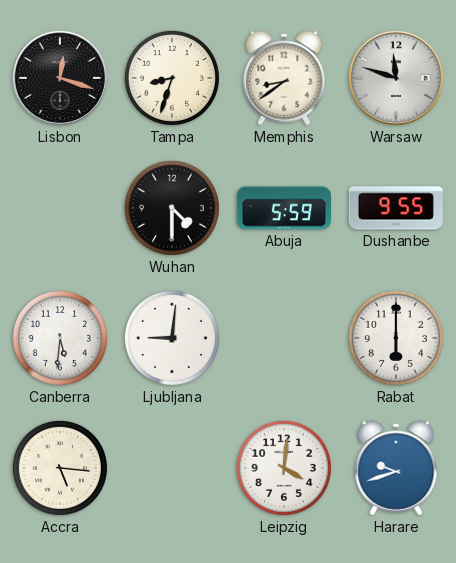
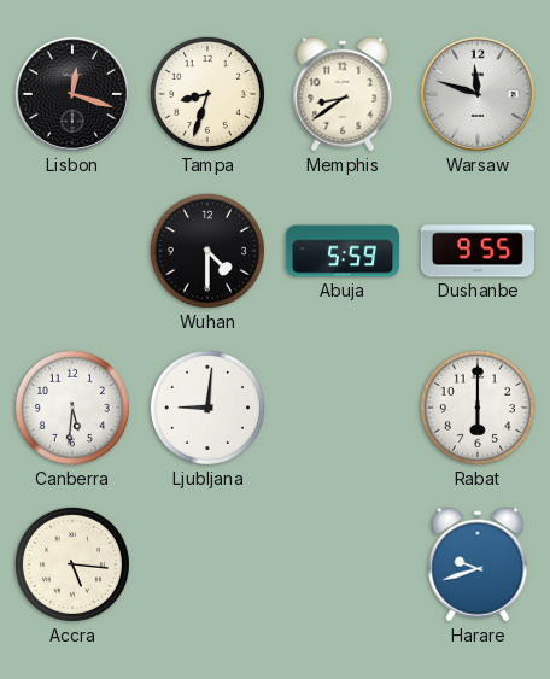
Leipzig: 4:01 -> none
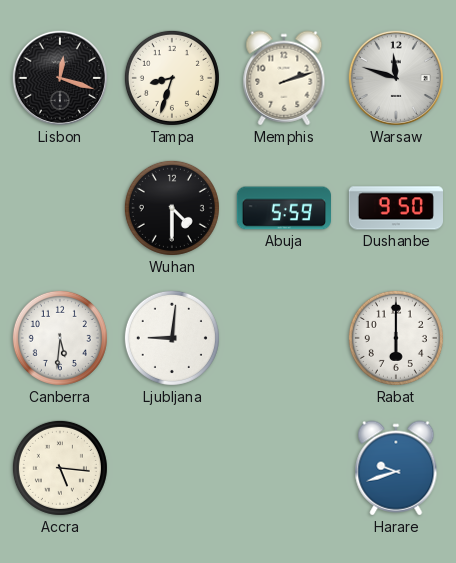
Memphis: 8:39 -> 2:12
Dushanbe: 9:55 -> 9:50
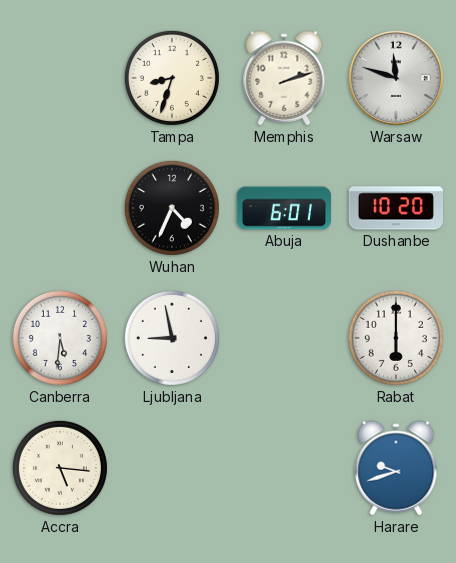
Lisbon: 12:18 -> none
Wuhan: 4:30 -> 4:34
Abuja: 5:59 -> 6:01
Dushanbe: 9:50 -> 10:20
Ljubljana: 9:01 -> 8:58
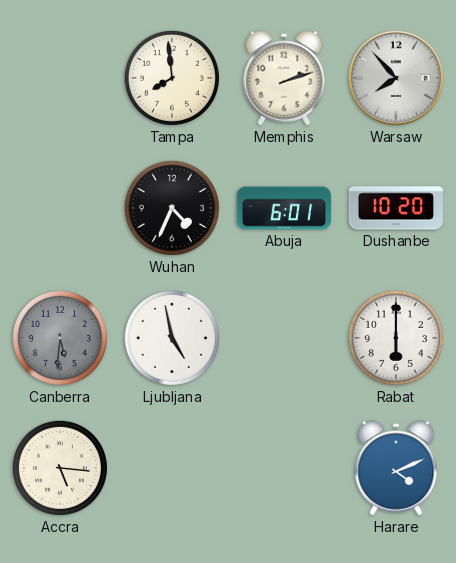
Tampa: 8:33 -> 7:59
Warsaw: 11:48 -> 7:53
Canberra dial: white -> grey
Ljubljana: 8:58 -> 4:58
Harare: 9:42 -> 4:11
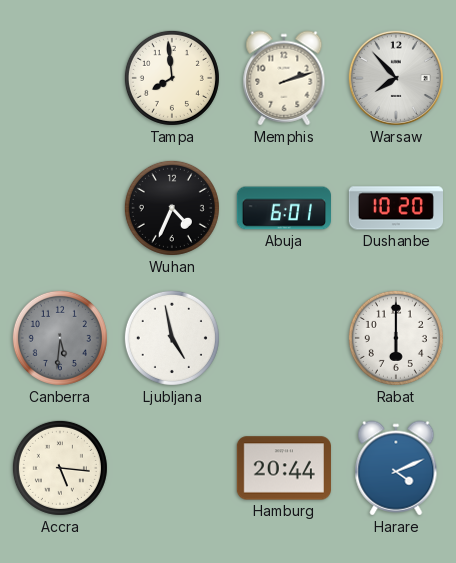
Hamburg: none -> 20:44
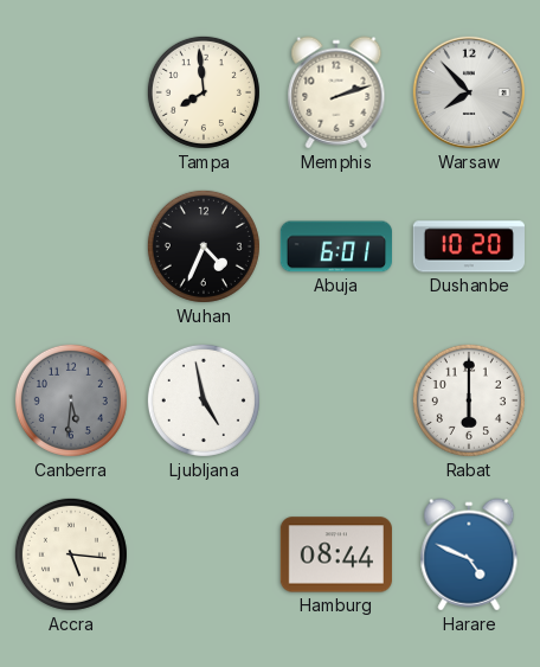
Hamburg: 20:44 -> 08:44
Harare: 4:11 -> 4:49
